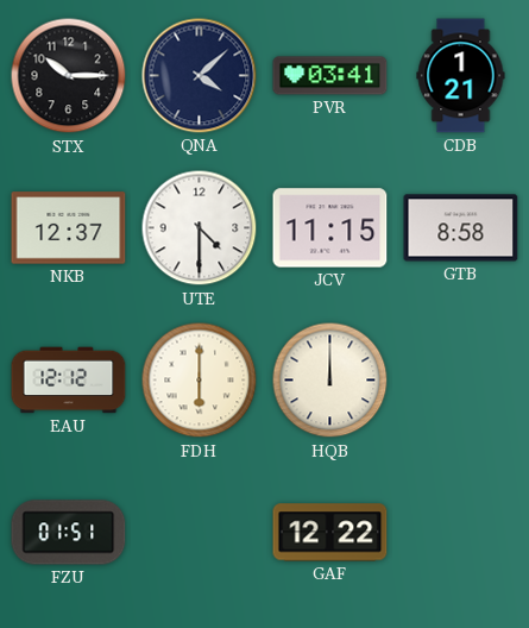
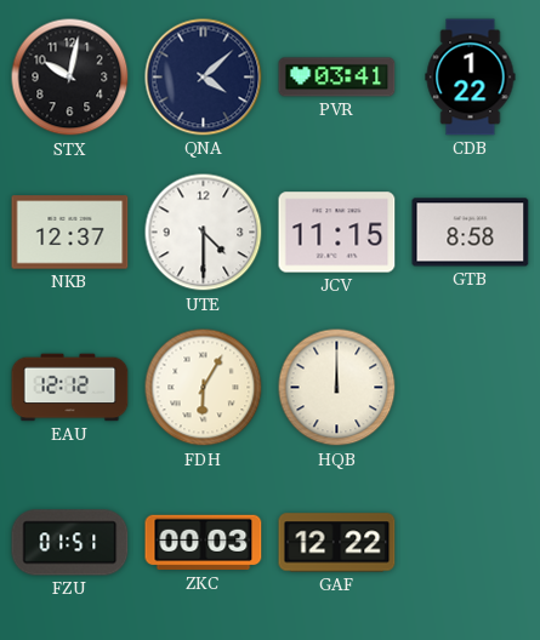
STX: 10:15 -> 10:02
CDB: 1:21 -> 1:22
FDH: 6:00 -> 6:05
ZKC: none -> 00:03
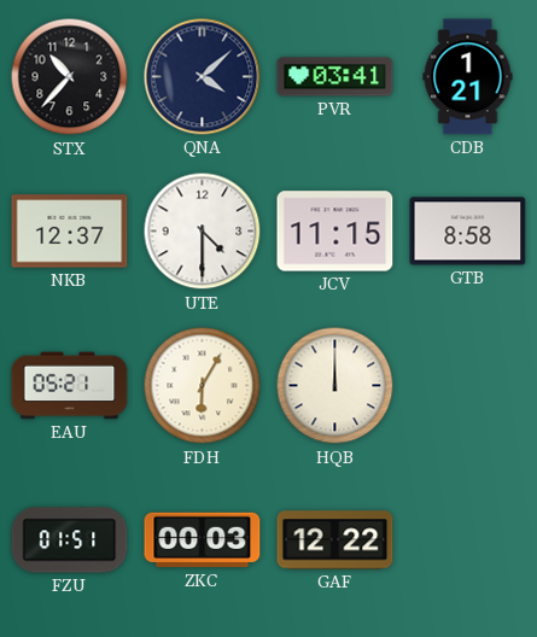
STX: 10:02 -> 10:37
CDB: 1:22 -> 1:21
EAU: 12:12 -> 05:21
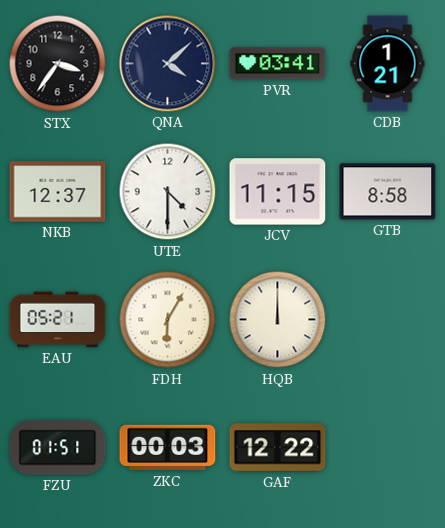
STX: 10:37 -> 3:36
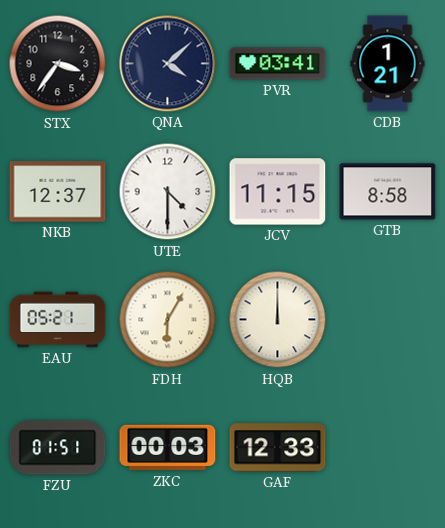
GAF: 12:22 -> 12:33
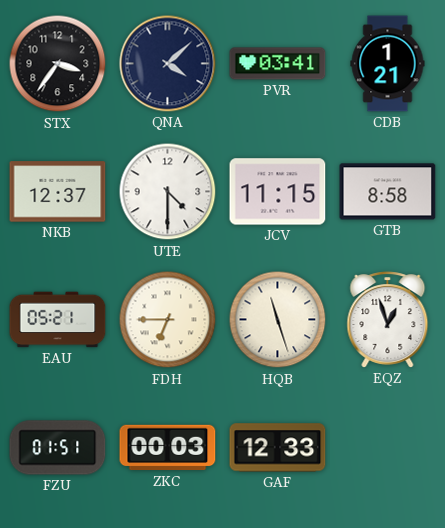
FDH: 6:05 -> 6:45
HQB: 12:00 -> 11:27
EQZ: none -> 12:57
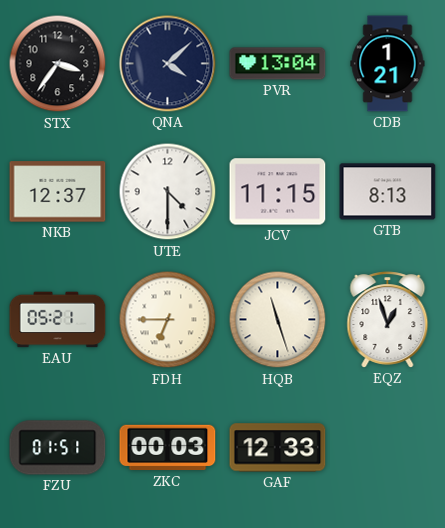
PVR: 03:41 -> 13:04
GTB: 8:58 -> 8:13
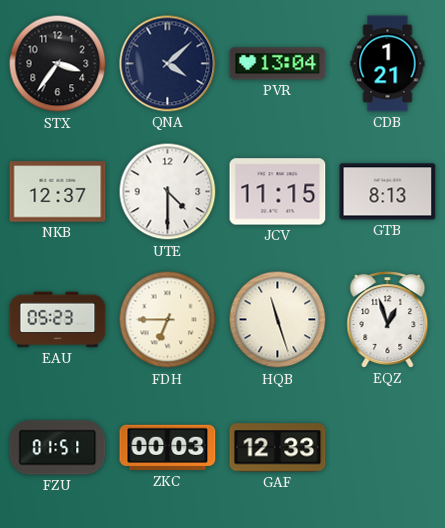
EAU: 05:21 -> 05:23
